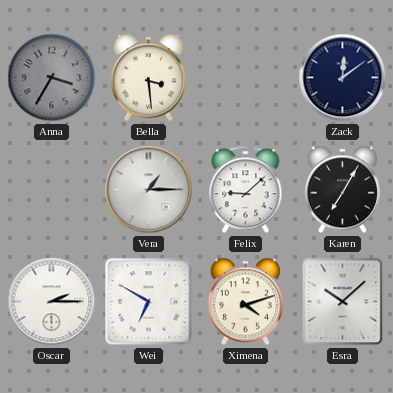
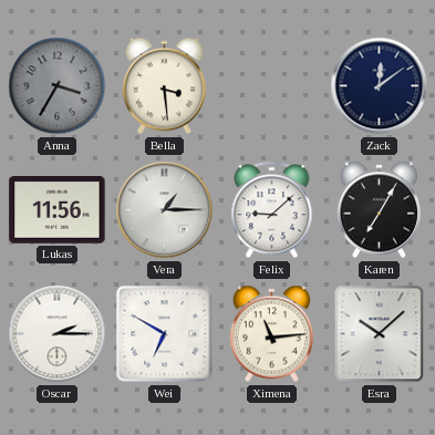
Lukas: none -> 11:56
Ximena: 4:12 -> 11:14
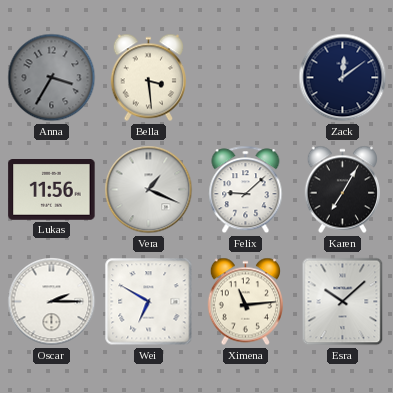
Vera: 1:15 -> 1:19
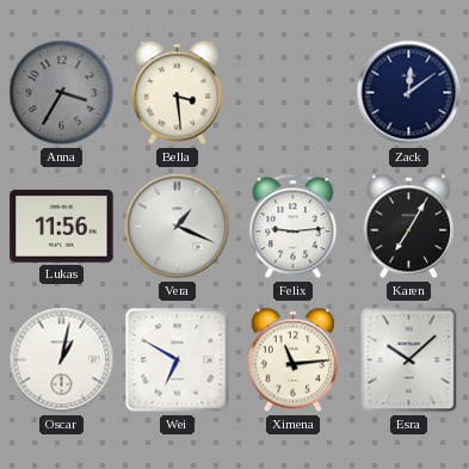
Felix: 9:08 -> 9:14
Oscar: 2:15 -> 1:02
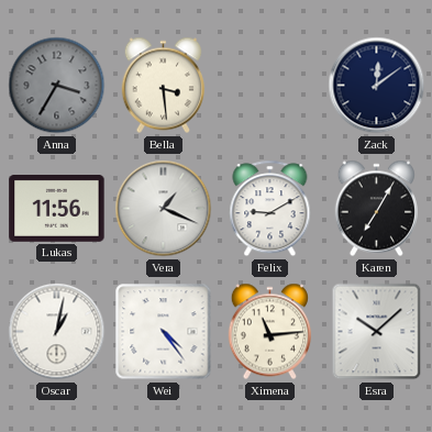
Felix: 9:14 -> 9:10
Wei: 6:50 -> 4:24
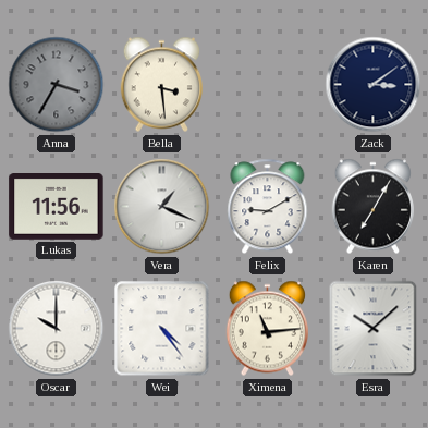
Zack: 12:09 -> 3:09
Oscar: 1:02 -> 10:00
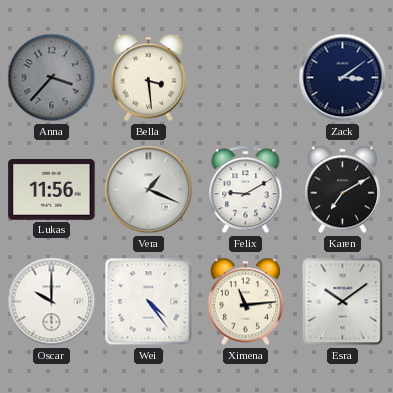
Anna: 3:35 -> 3:37
Karen: 7:05 -> 7:10
Esra: 10:08 -> 10:09
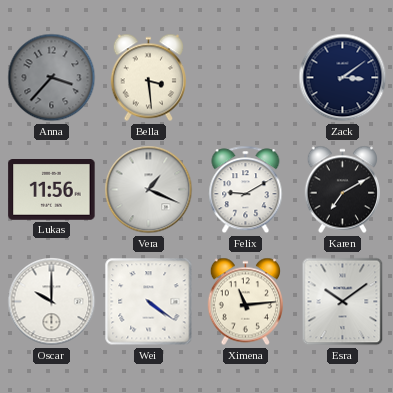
Wei: 4:24 -> 4:21
